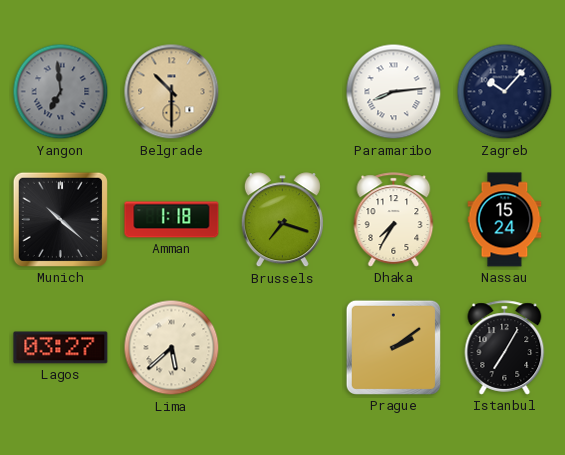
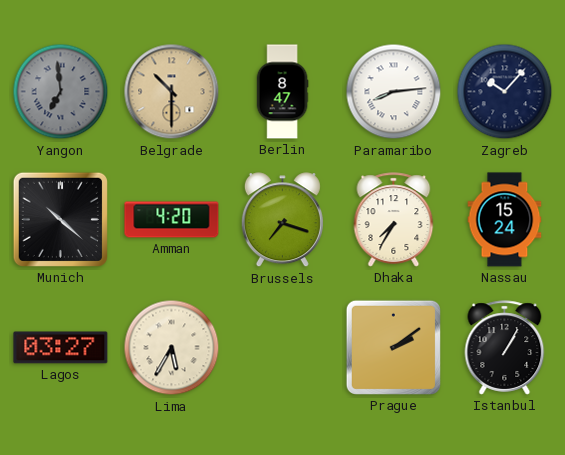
Berlin: none -> 8:47
Amman: 1:18 -> 4:20
Lima: 5:38 -> 5:35
Istanbul: 7:05 -> 1:05
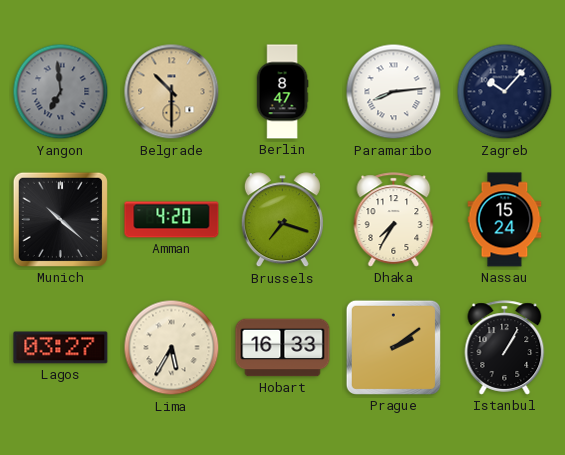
Hobart: none -> 16:33
